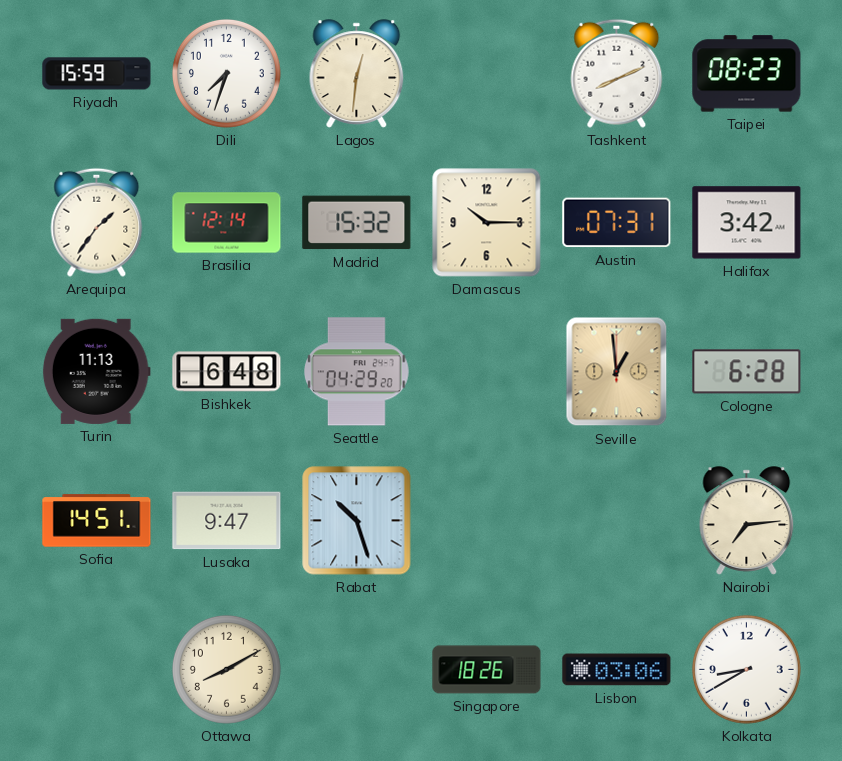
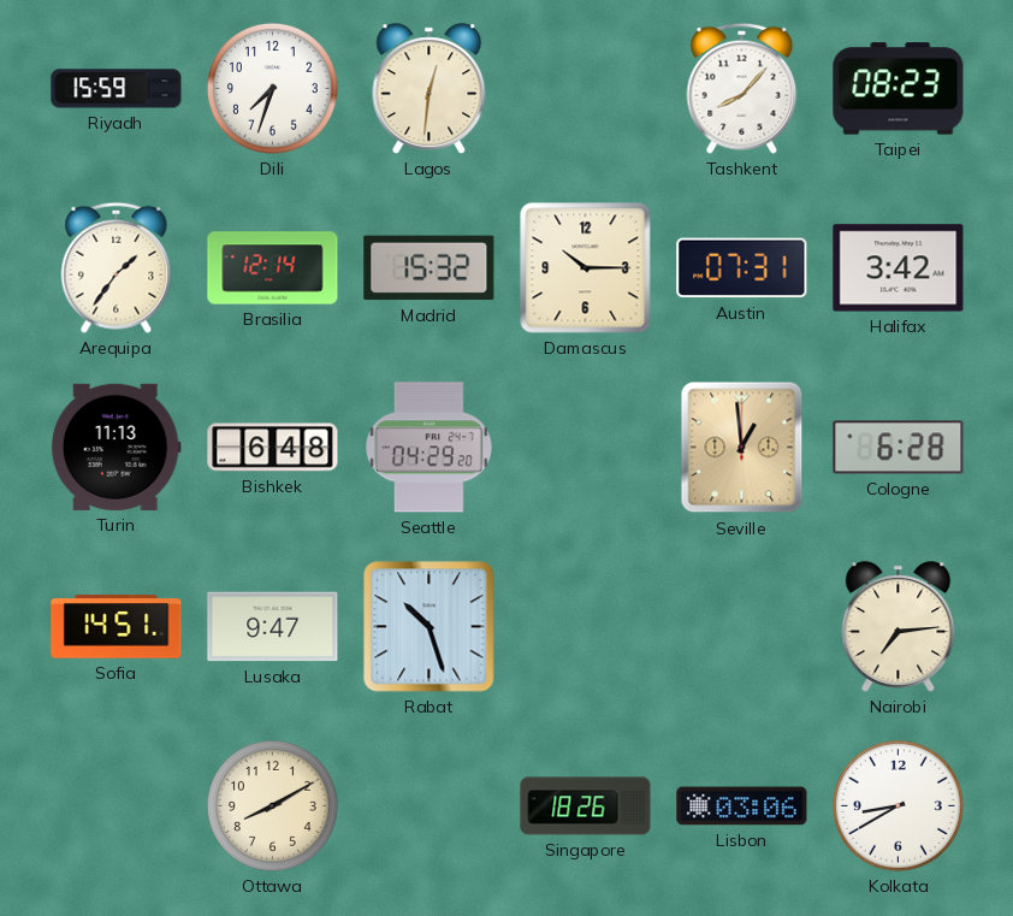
Tashkent: 8:11 -> 8:07
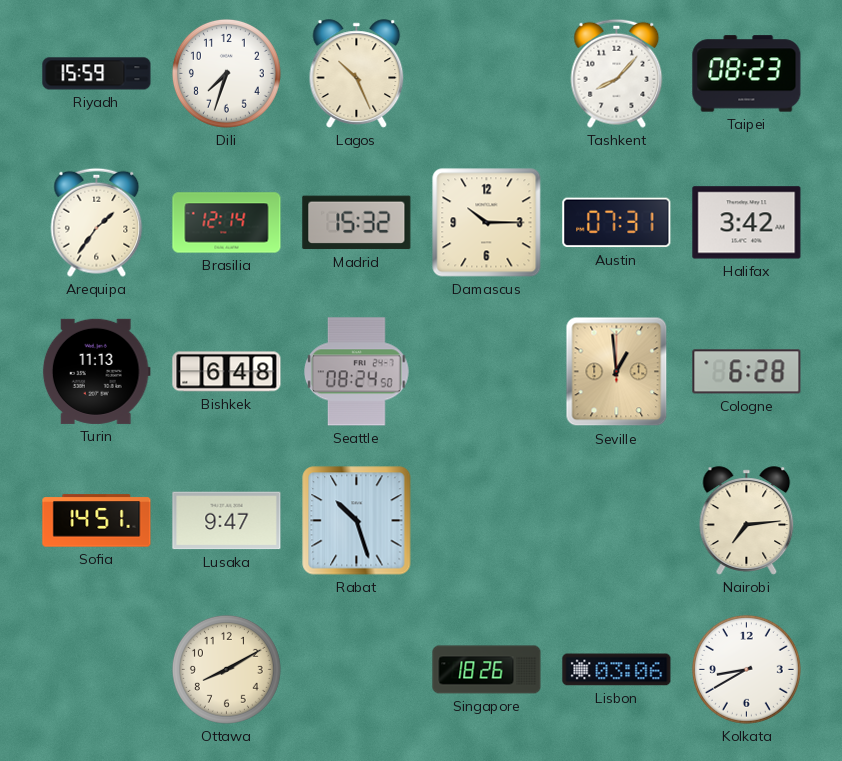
Lagos: 12:31 -> 10:26
Seattle: 04:29 -> 08:24
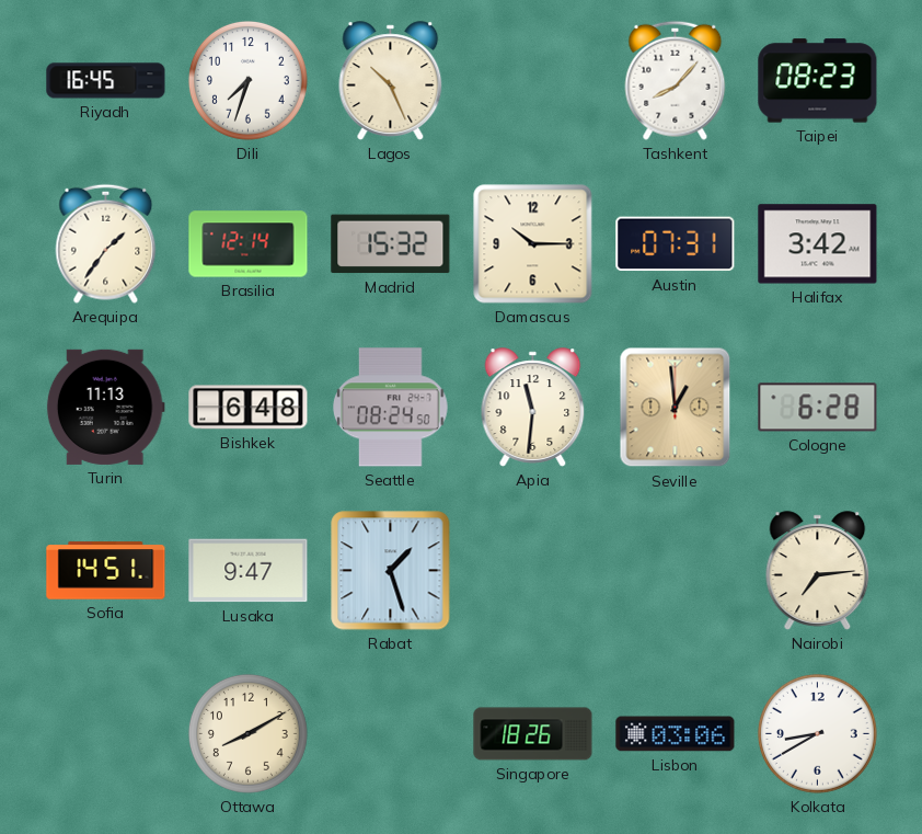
Riyadh: 15:59 -> 16:45
Apia: none -> 11:31
Rabat: 10:27 -> 1:27
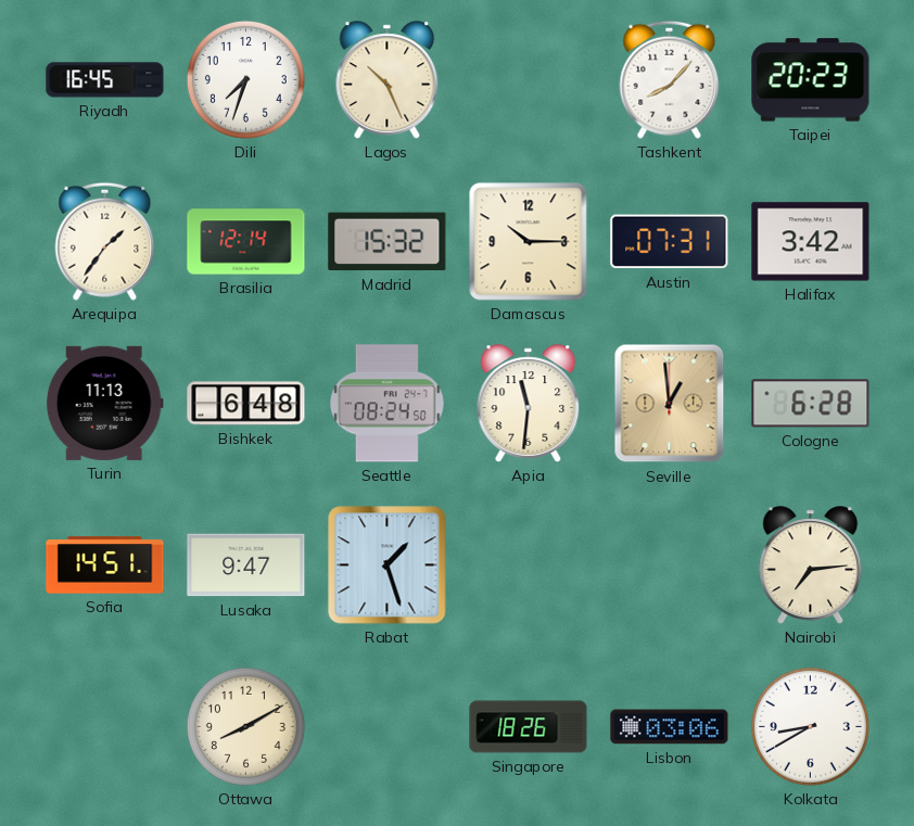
Taipei: 08:23 -> 20:23
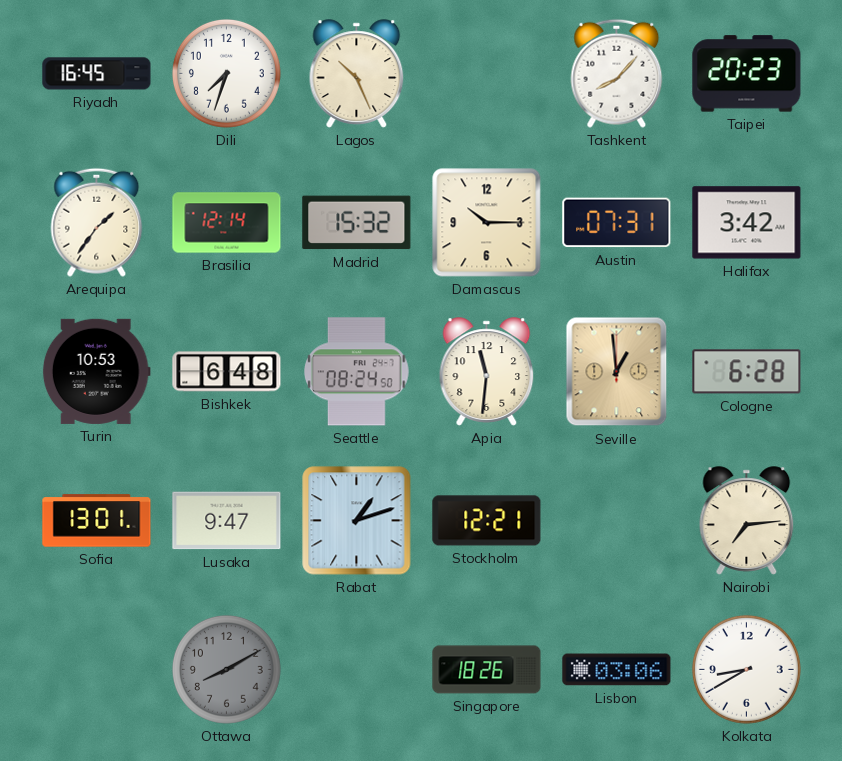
Turin: 11:13 -> 10:53
Sofia: 14:51 -> 13:01
Rabat: 1:27 -> 1:12
Stockholm: none -> 12:21
Ottawa dial: cream -> grey
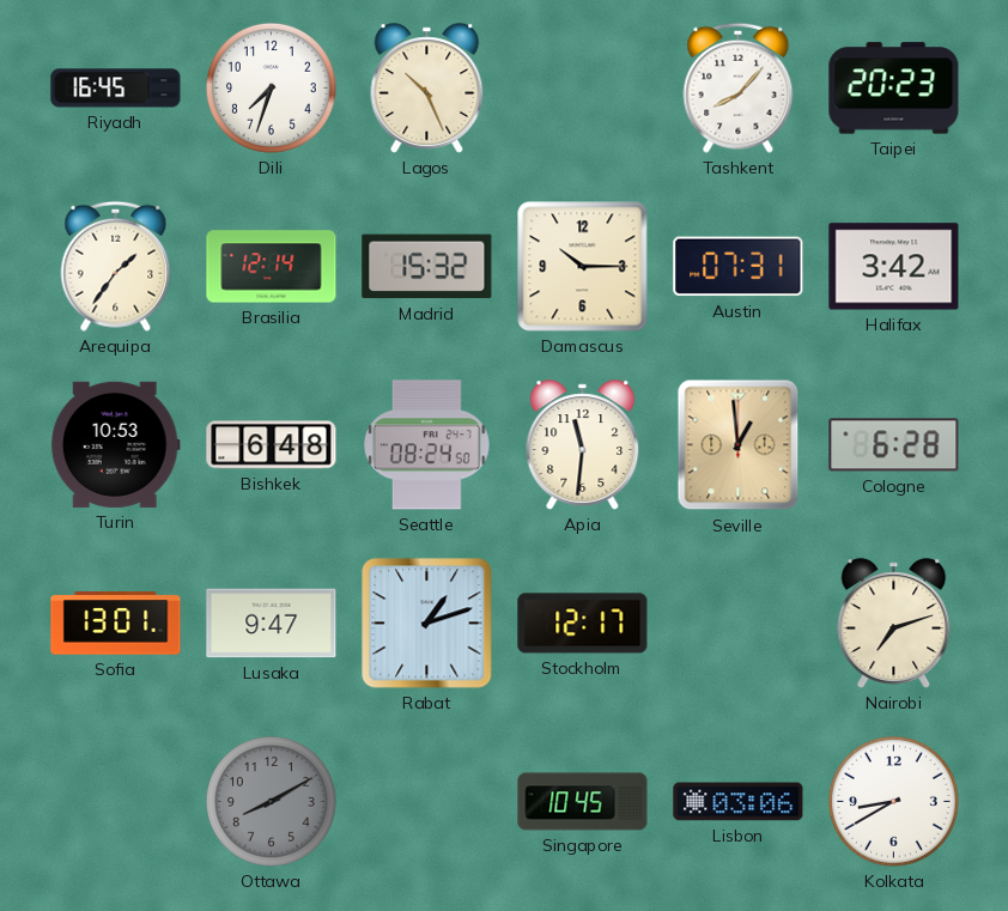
Stockholm: 12:21 -> 12:17
Nairobi: 7:14 -> 7:12
Singapore: 18:26 -> 10:45
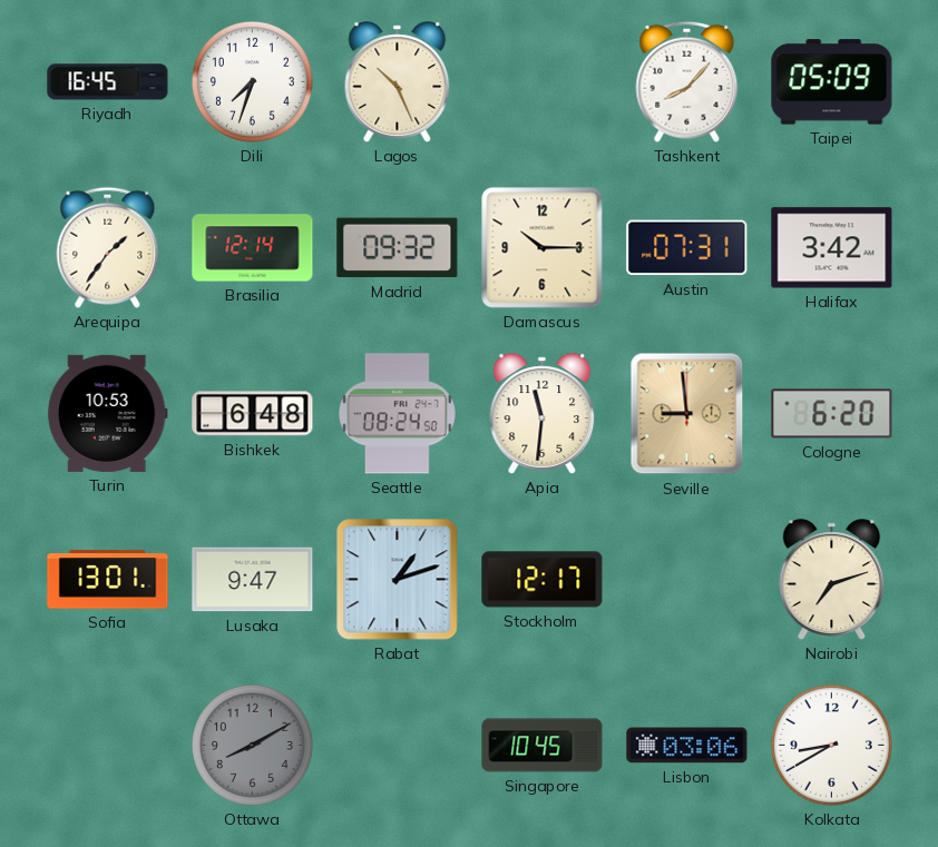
Taipei: 20:23 -> 05:09
Madrid: 15:32 -> 09:32
Seville: 12:59 -> 8:59
Cologne: 6:28 -> 6:20
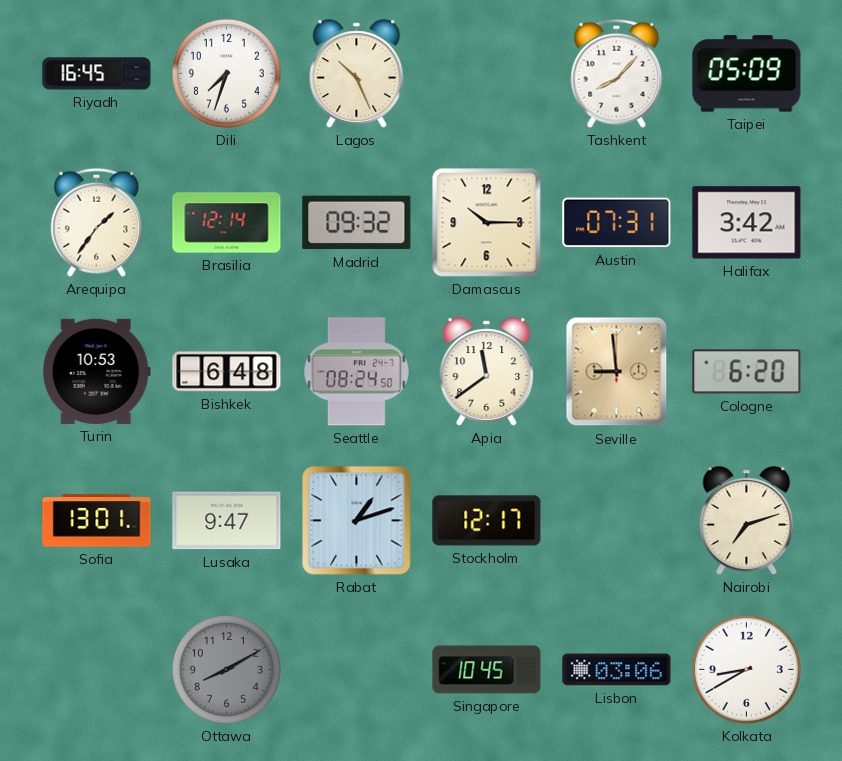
Apia: 11:31 -> 11:39
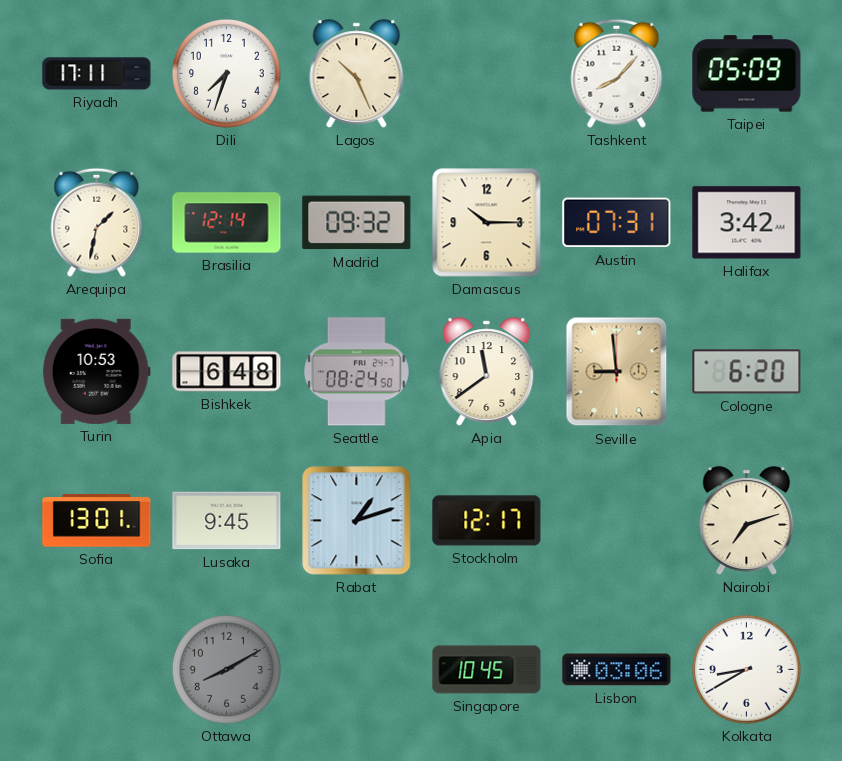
Riyadh: 16:45 -> 17:11
Arequipa: 1:36 -> 1:32
Lusaka: 9:47 -> 9:45
